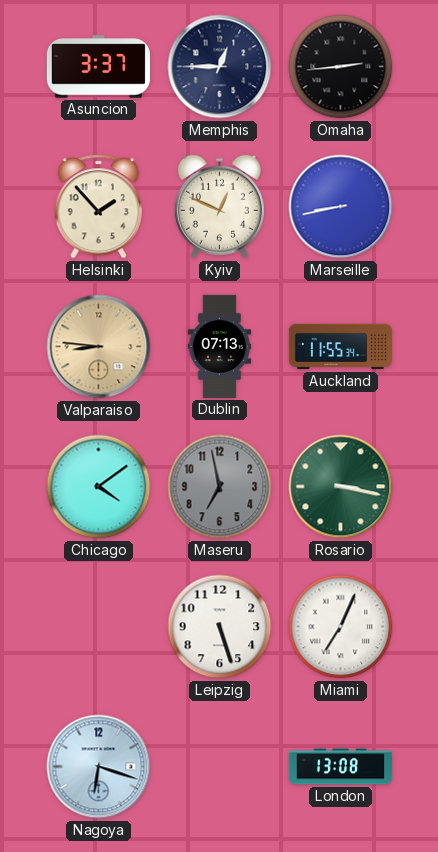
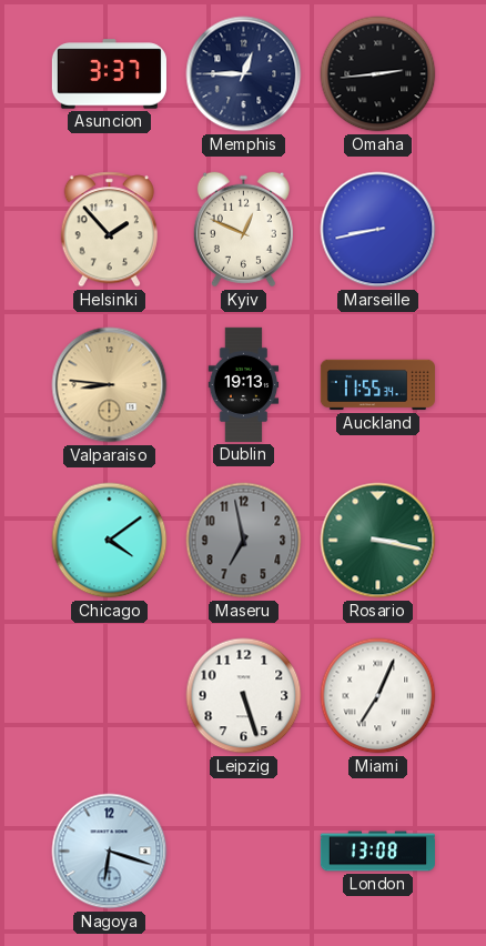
Dublin: 07:13 -> 19:13
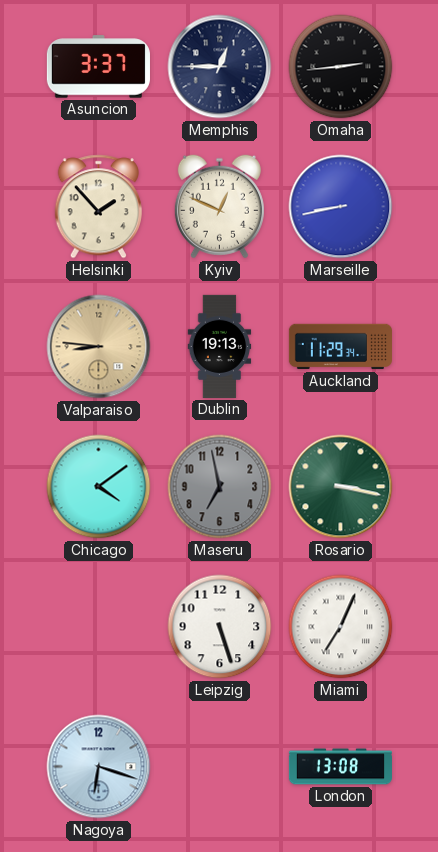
Auckland: 11:55 -> 11:29
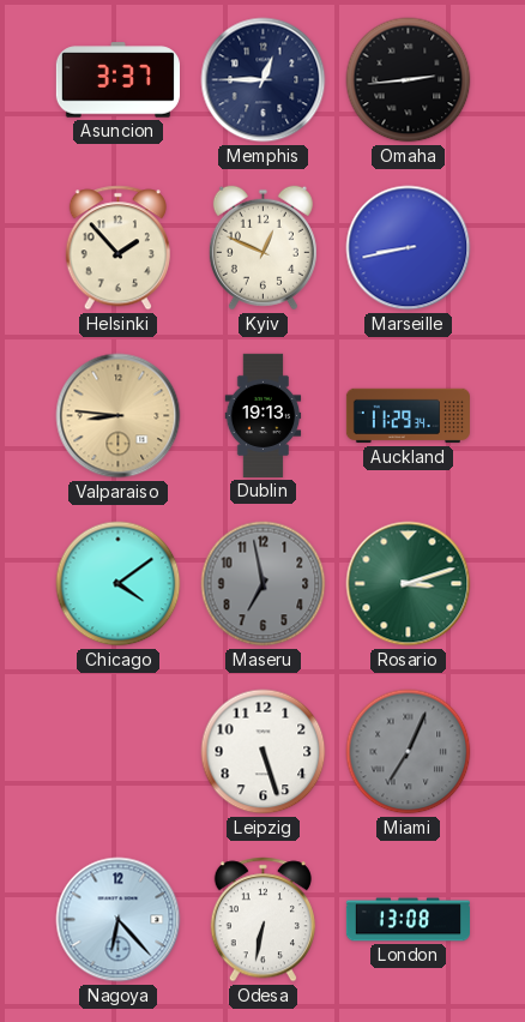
Rosario: 3:17 -> 3:12
Miami dial: white -> grey
Nagoya: 6:18 -> 6:23
Odesa: none -> 6:32
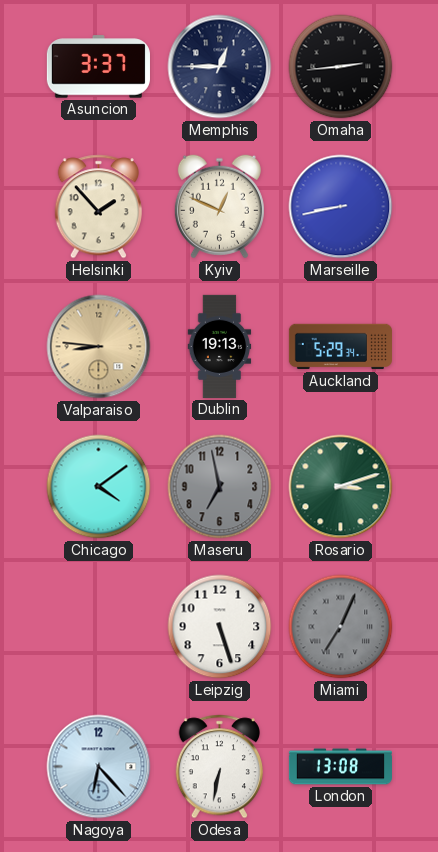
Auckland: 11:29 -> 5:29
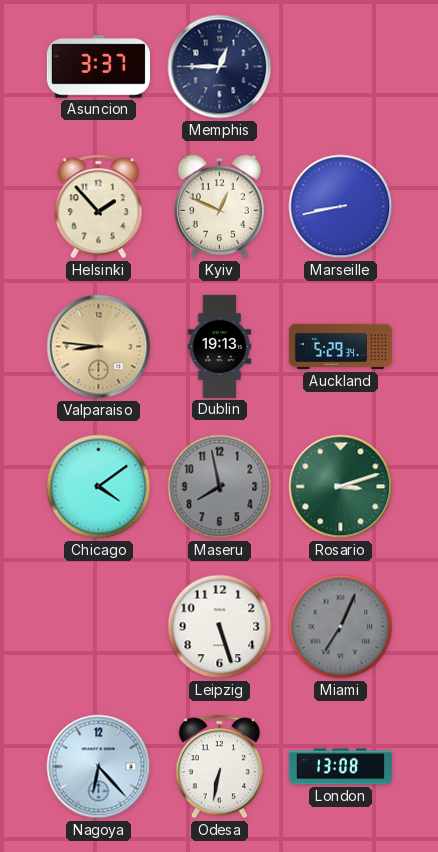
Omaha: 2:44 -> none
Maseru: 6:58 -> 7:58
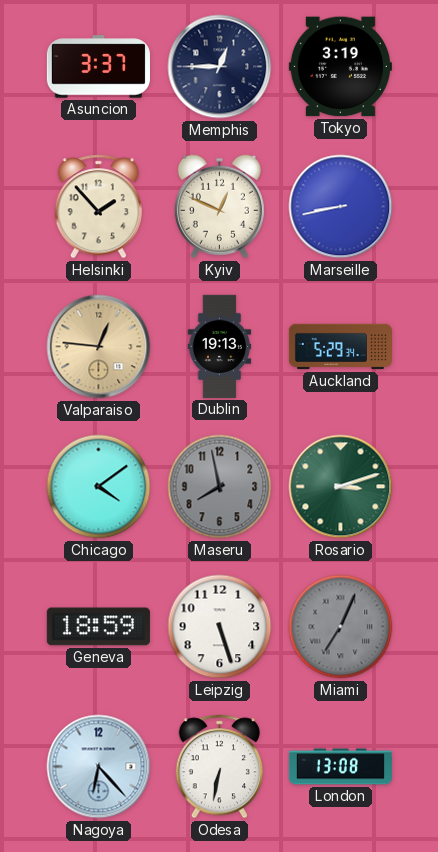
Tokyo: none -> 3:19
Valparaiso: 8:46 -> 12:46
Geneva: none -> 18:59
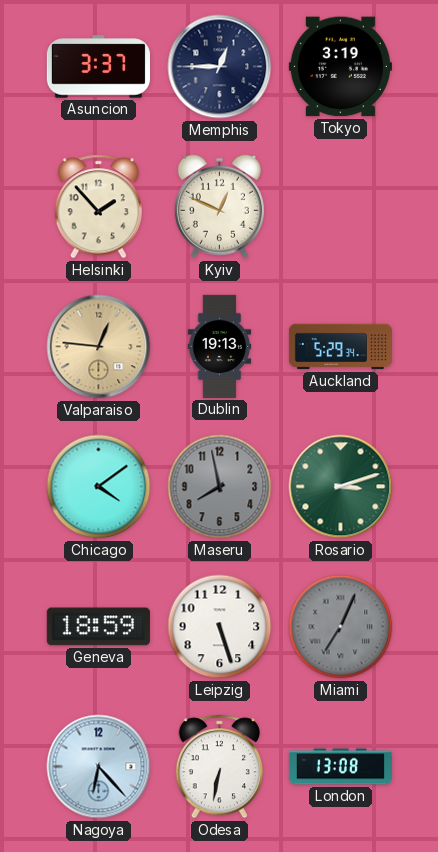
Marseille: 8:43 -> none
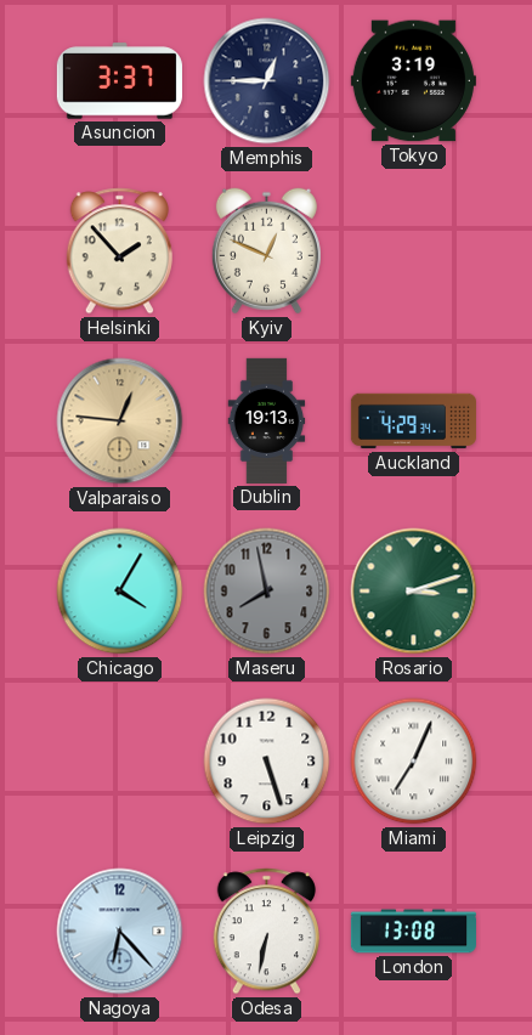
Auckland: 5:29 -> 4:29
Chicago: 4:09 -> 4:05
Geneva: 18:59 -> none
Miami dial: grey -> white
